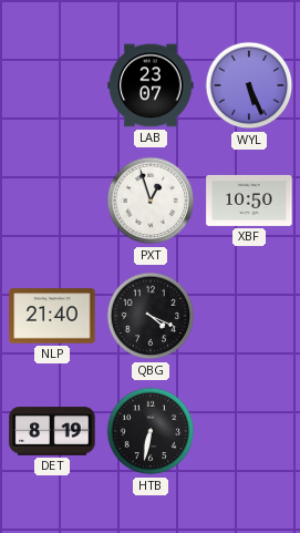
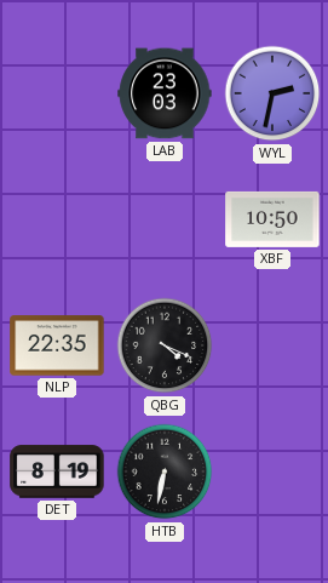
LAB: 23:07 -> 23:03
WYL: 5:26 -> 2:32
PXT: 12:57 -> none
NLP: 21:40 -> 22:35
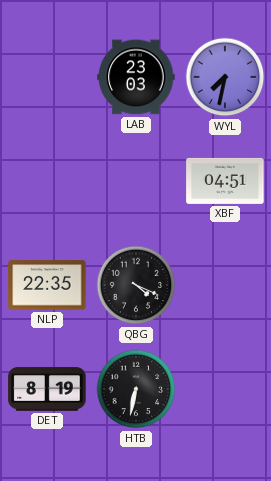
WYL: 2:32 -> 7:32
XBF: 10:50 -> 04:51
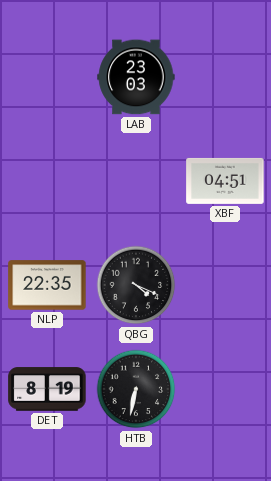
WYL: 7:32 -> none
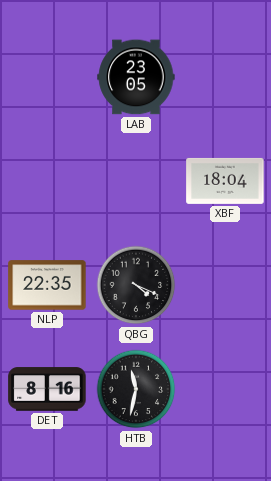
LAB: 23:03 -> 23:05
XBF: 04:51 -> 18:04
DET: 8:19 -> 8:16
HTB: 6:32 -> 11:32
